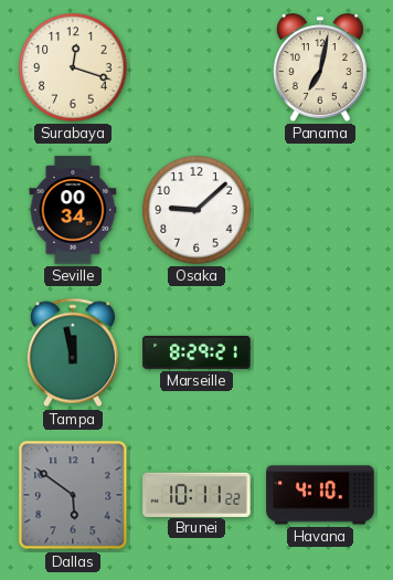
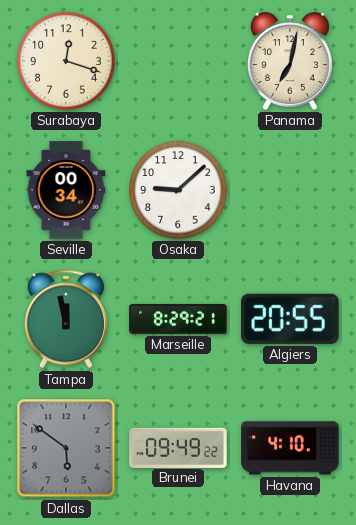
Algiers: none -> 20:55
Brunei: 10:11 -> 09:49
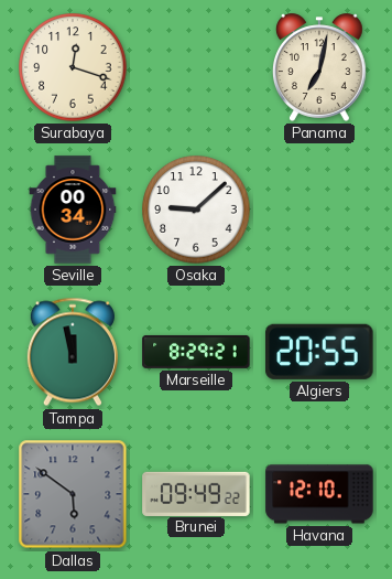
Havana: 4:10 -> 12:10
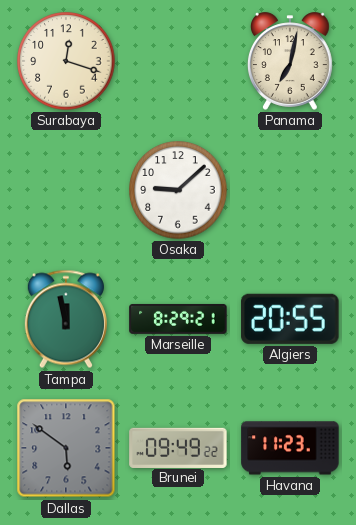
Seville: 00:34 -> none
Havana: 12:10 -> 11:23
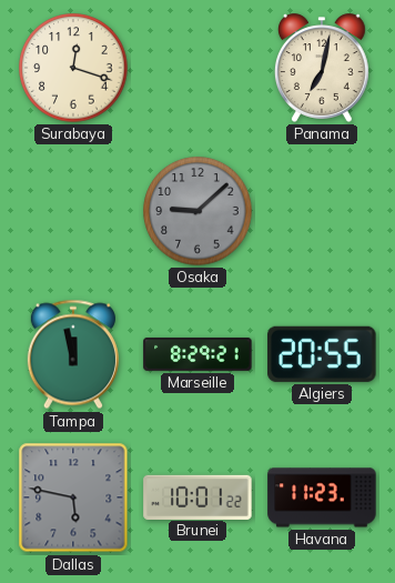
Osaka dial: white -> grey
Dallas: 5:51 -> 5:47
Brunei: 09:49 -> 10:01
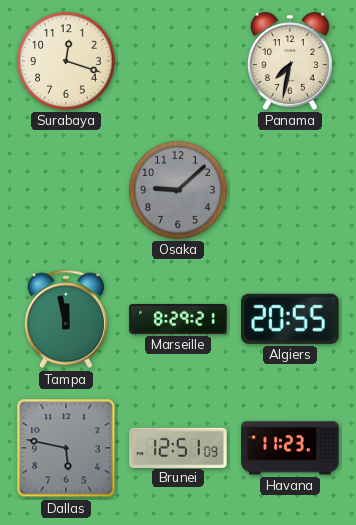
Panama: 7:02 -> 7:32
Brunei: 10:01 -> 12:51
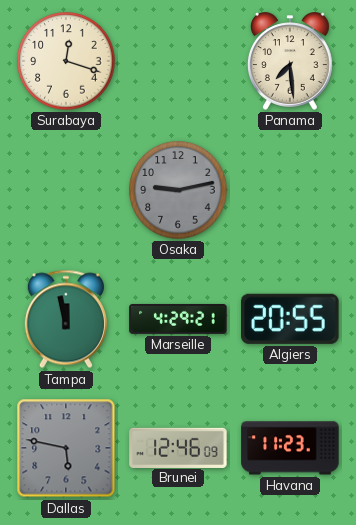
Panama: 7:32 -> 7:29
Osaka: 9:08 -> 9:13
Marseille: 8:29 -> 4:29
Brunei: 12:51 -> 12:46
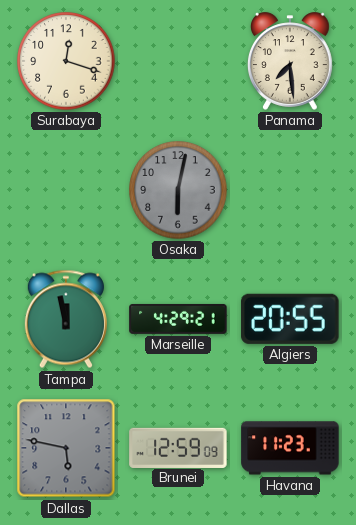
Osaka: 9:13 -> 6:02
Brunei: 12:46 -> 12:59
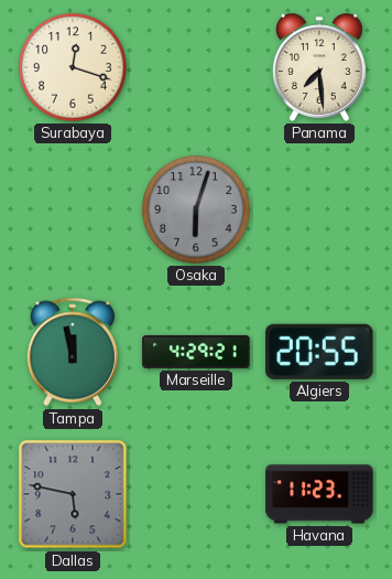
Osaka: 6:02 -> 6:03
Brunei: 12:59 -> none
